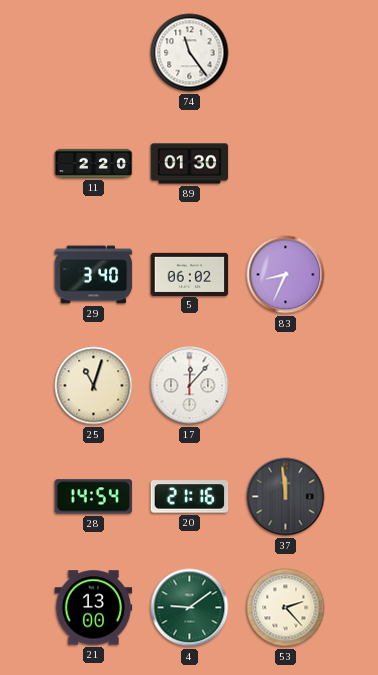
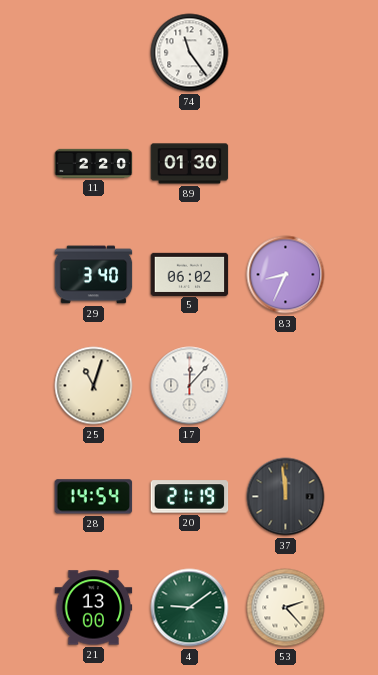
20: 21:16 -> 21:19
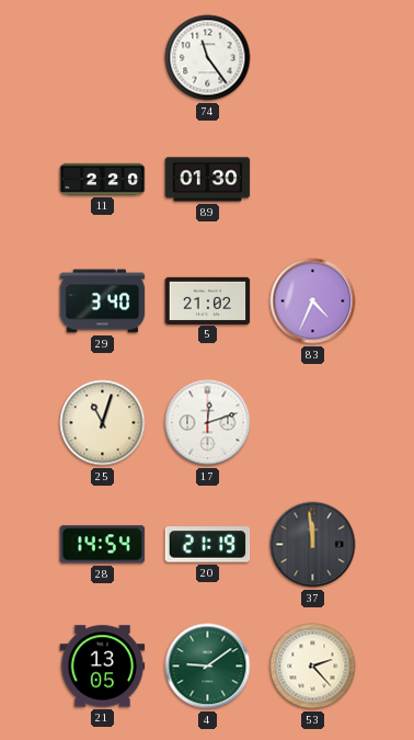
5: 06:02 -> 21:02
83: 8:34 -> 4:34
17: 12:07 -> 12:12
21: 13:00 -> 13:05
